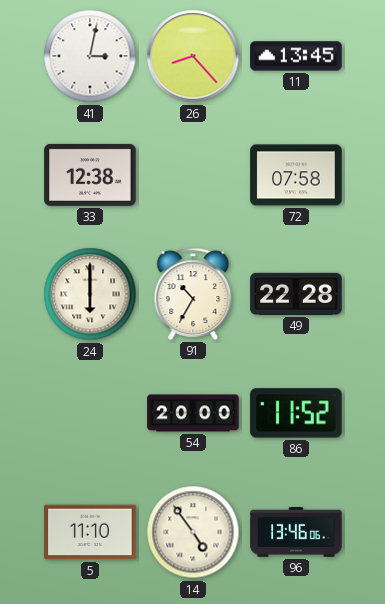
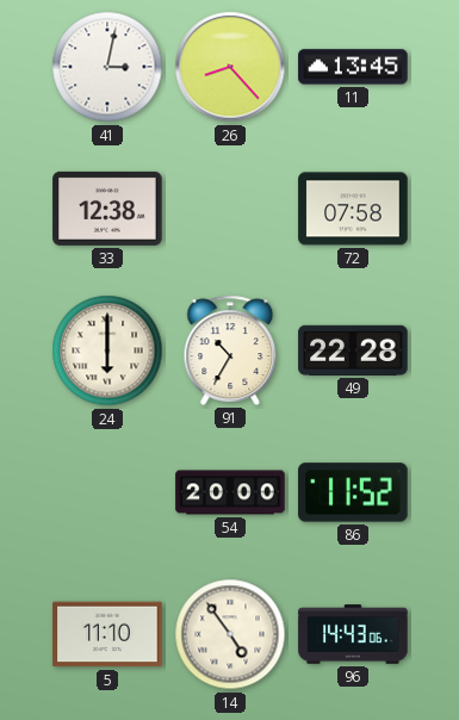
96: 13:46 -> 14:43
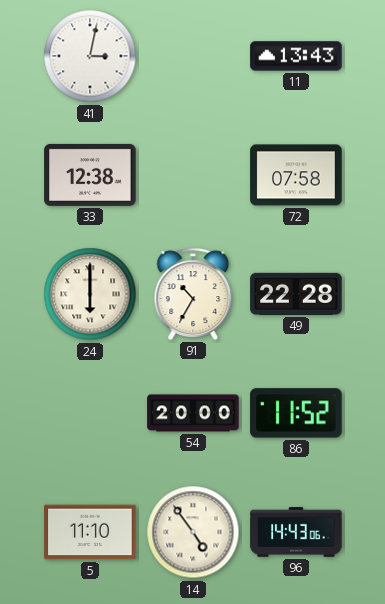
26: 8:23 -> none
11: 13:45 -> 13:43
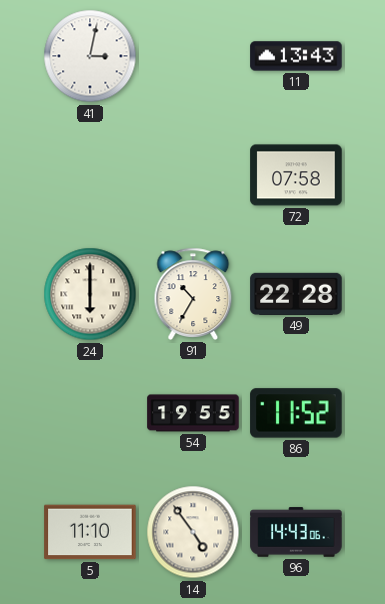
33: 12:38 -> none
54: 20:00 -> 19:55
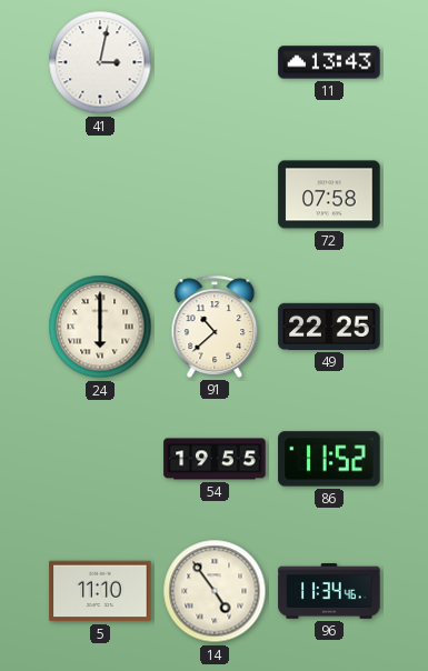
91: 10:35 -> 10:38
49: 22:28 -> 22:25
96: 14:43 -> 11:34
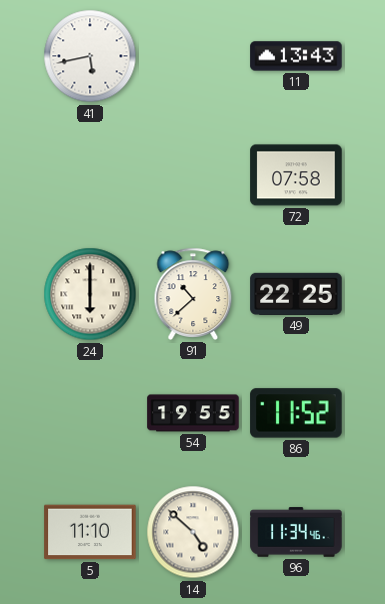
41: 3:02 -> 5:43
14: 4:54 -> 4:52
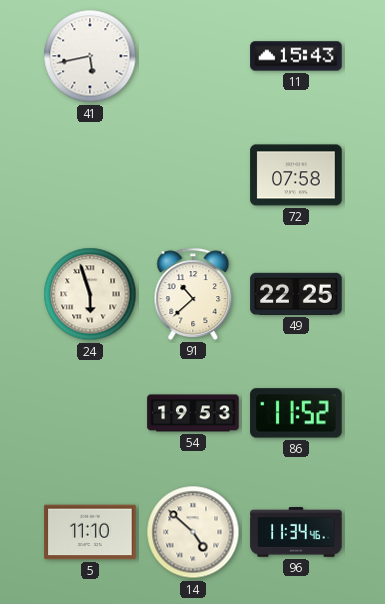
11: 13:43 -> 15:43
24: 6:00 -> 5:57
54: 19:55 -> 19:53
